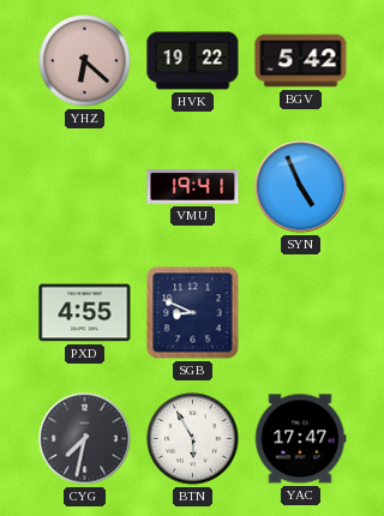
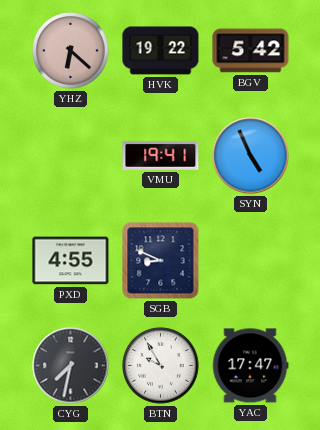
BTN: 5:55 -> 9:55
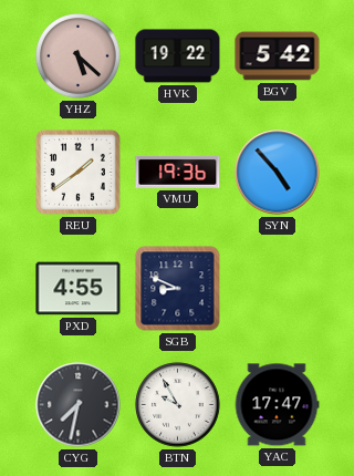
YHZ: 6:22 -> 5:22
REU: none -> 1:39
VMU: 19:41 -> 19:36
SYN: 4:56 -> 4:53
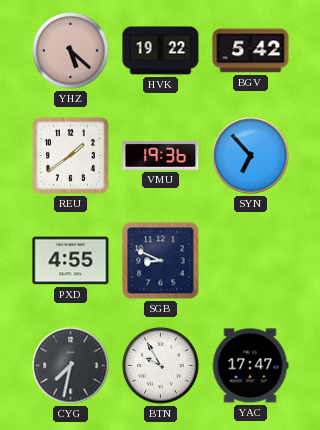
SYN: 4:53 -> 6:53
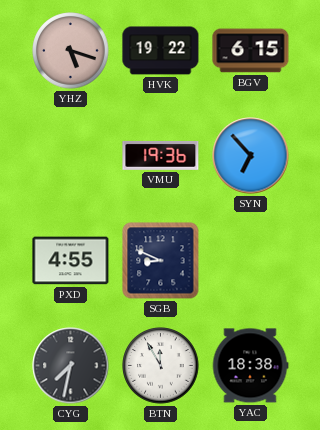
YHZ: 5:22 -> 5:18
BGV: 5:42 -> 6:15
REU: 1:39 -> none
BTN: 9:55 -> 11:55
YAC: 17:47 -> 18:38
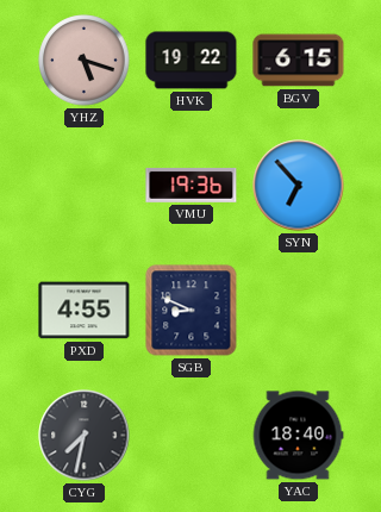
BTN: 11:55 -> none
YAC: 18:38 -> 18:40
